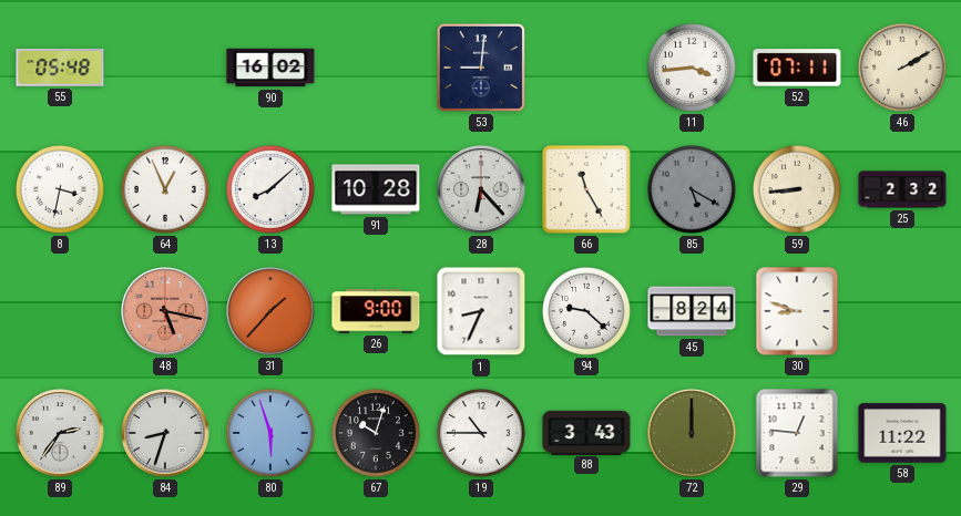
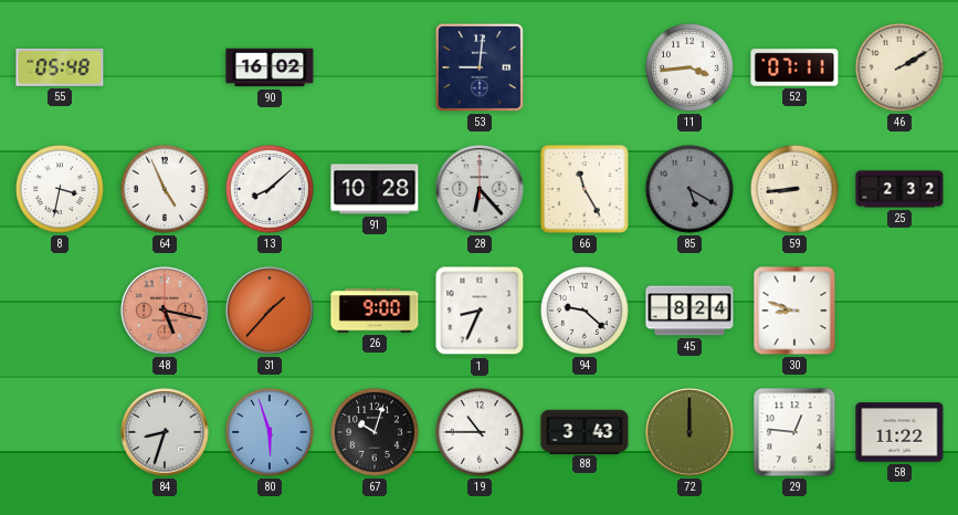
64: 12:56 -> 4:56
89: 2:36 -> none
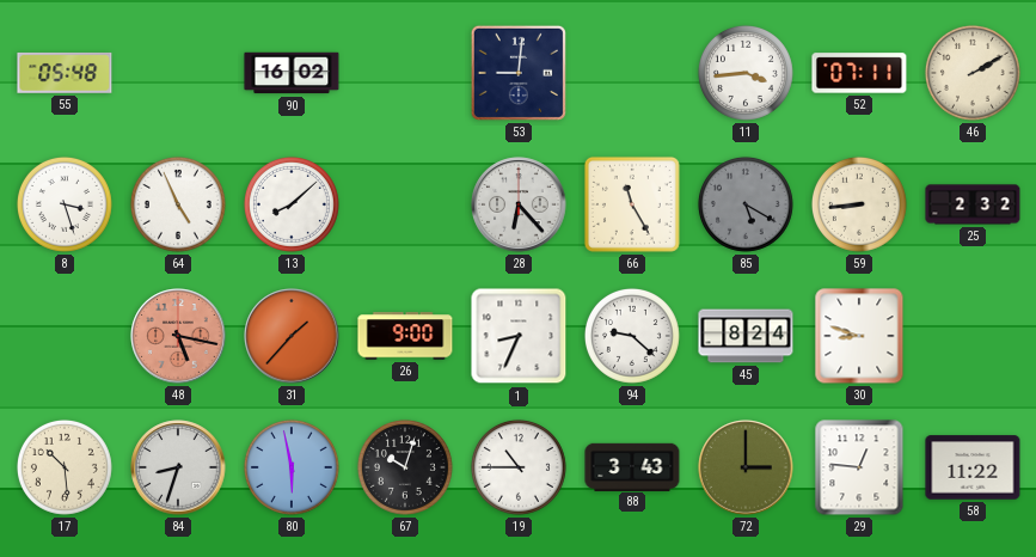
8: 3:32 -> 3:27
91: 10:28 -> none
17: none -> 10:29
80: 5:57 -> 5:58
72: 12:00 -> 3:00
